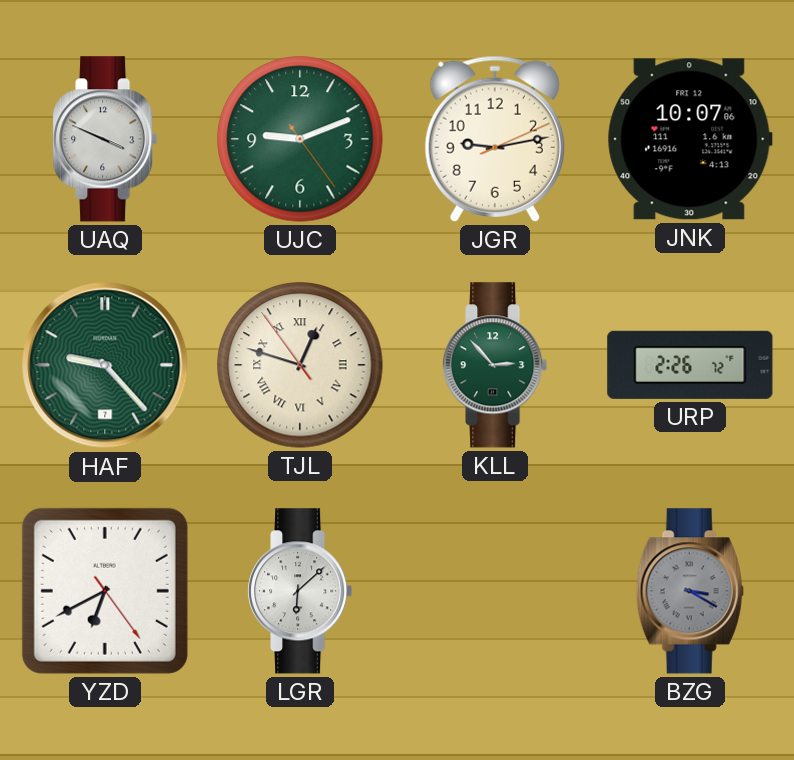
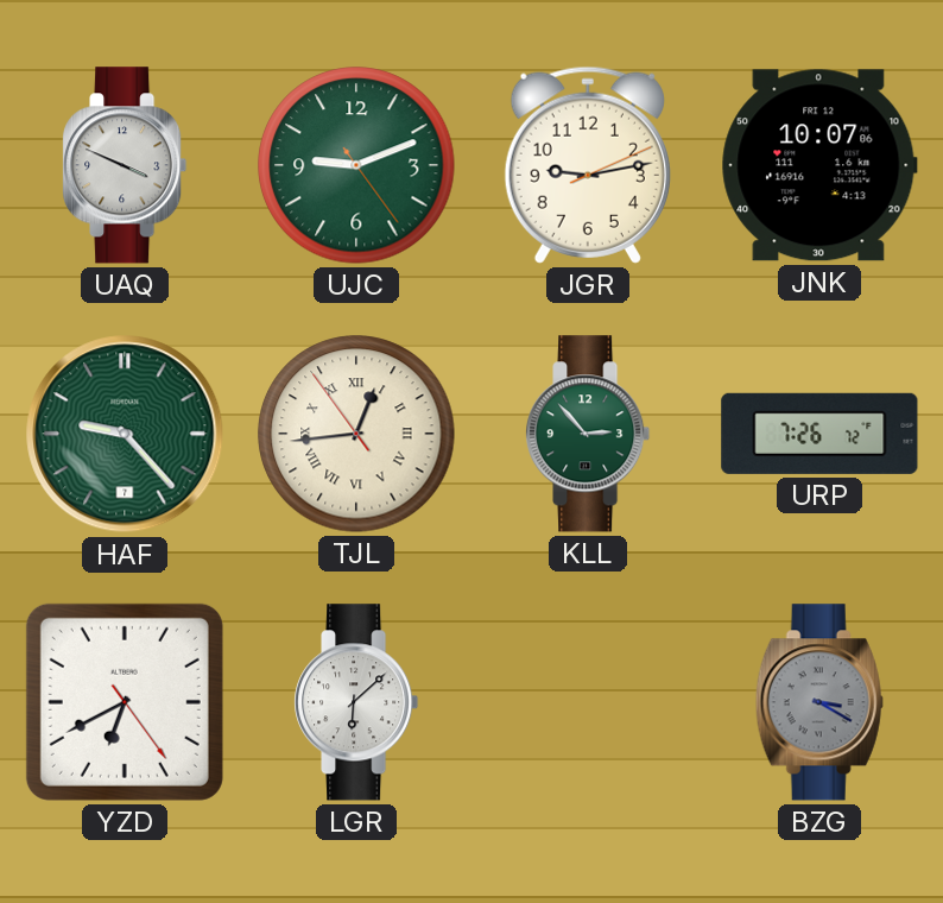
TJL: 12:47 -> 12:43
URP: 2:26 -> 7:26
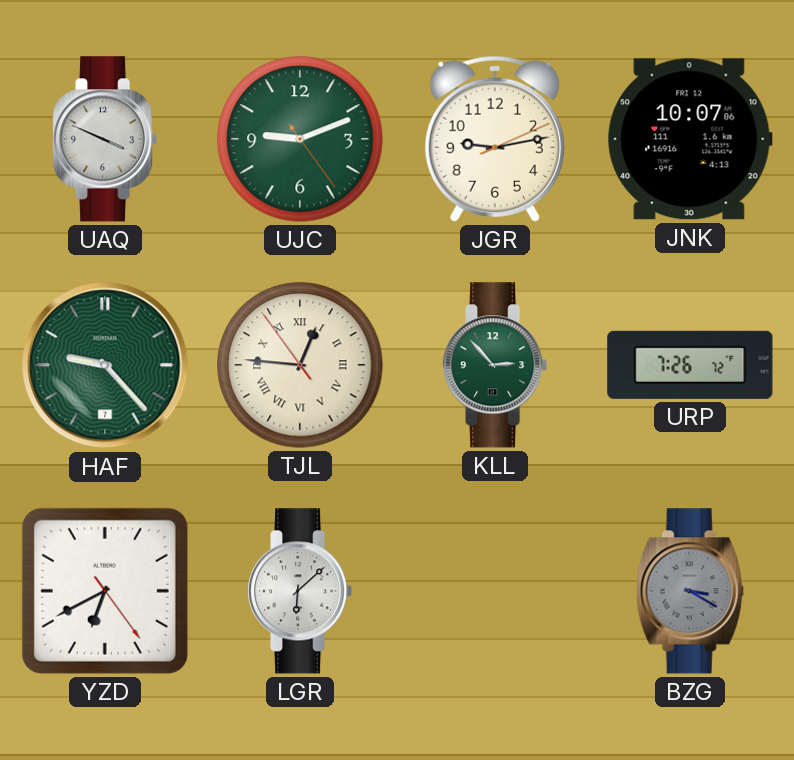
TJL: 12:43 -> 12:45
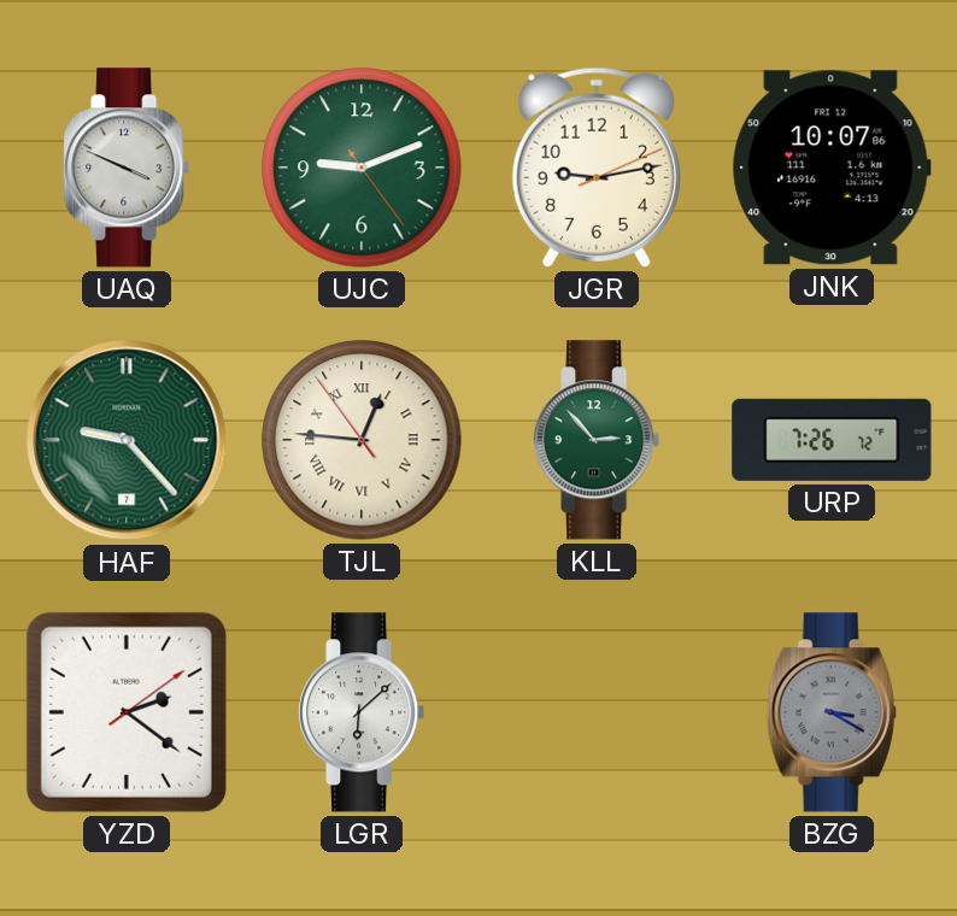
YZD: 6:40 -> 2:21
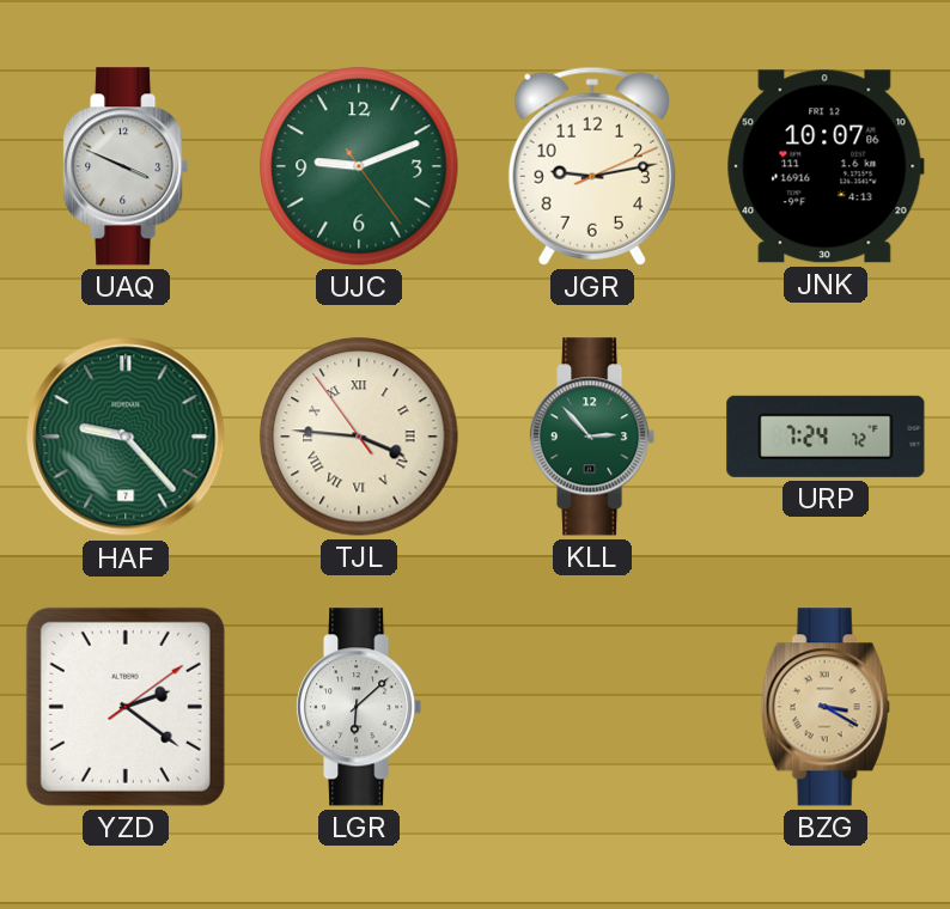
TJL: 12:45 -> 3:45
URP: 7:26 -> 7:24
BZG dial: grey -> champagne
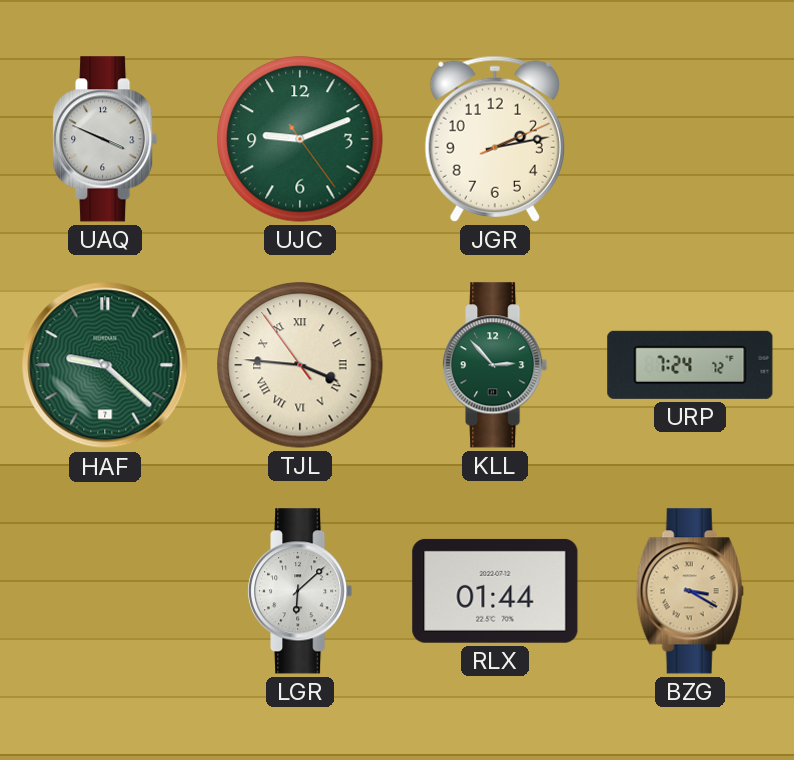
JGR: 9:13 -> 2:13
JNK: 10:07 -> none
HAF: 9:23 -> 9:22
YZD: 2:21 -> none
RLX: none -> 01:44
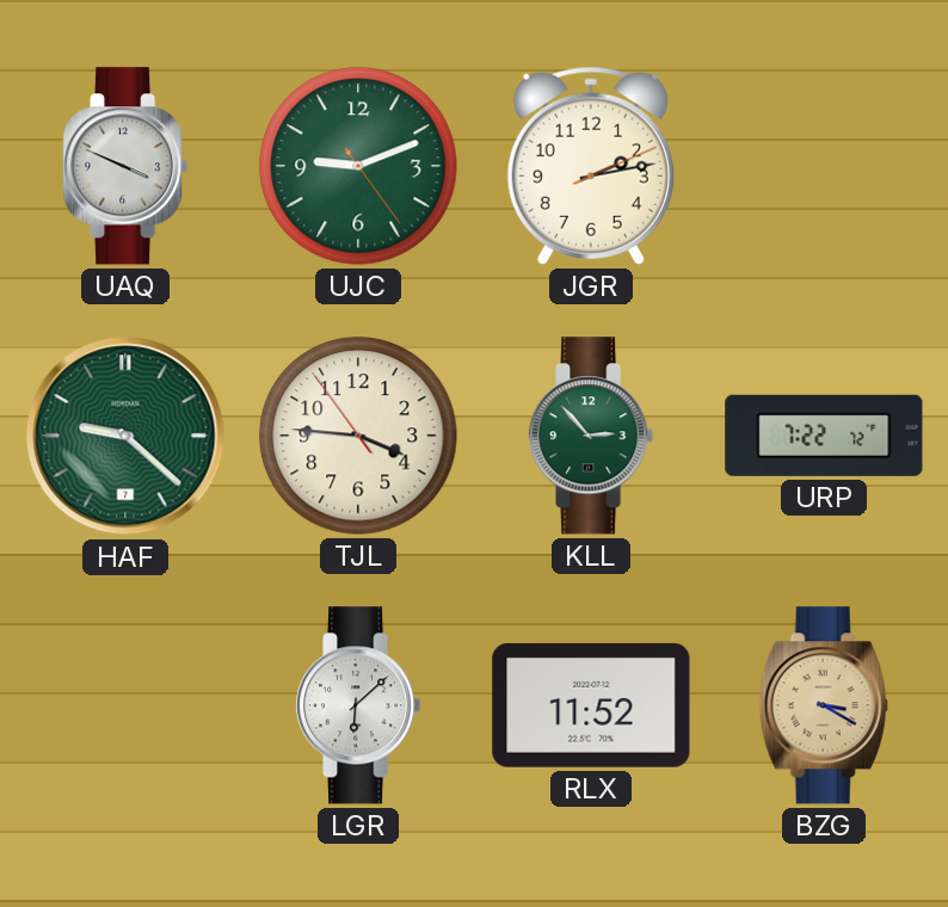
TJL numerals: Roman -> Arabic
URP: 7:24 -> 7:22
RLX: 01:44 -> 11:52
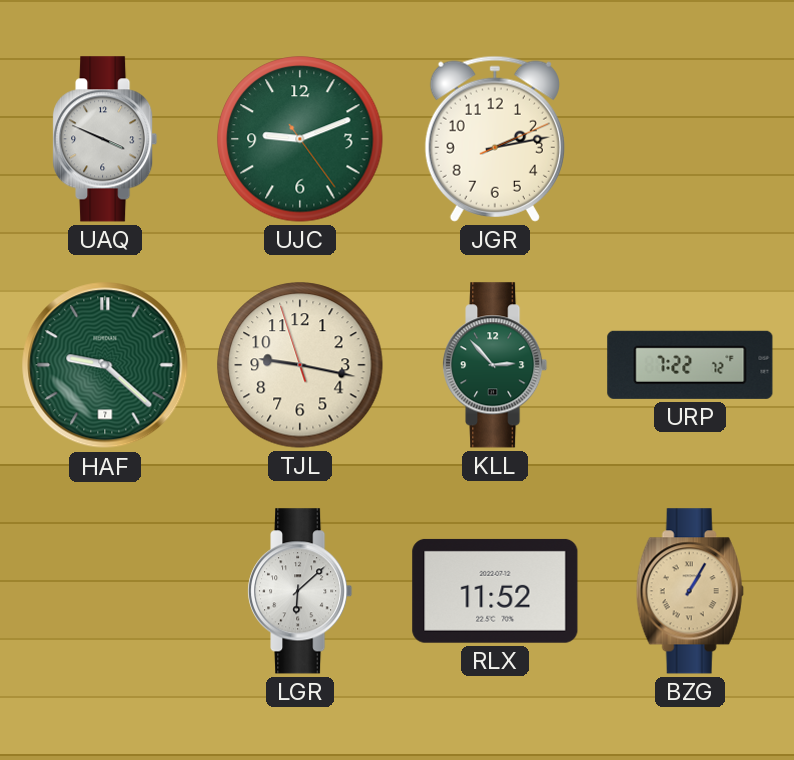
TJL: 3:45 -> 9:16
BZG: 3:20 -> 1:05
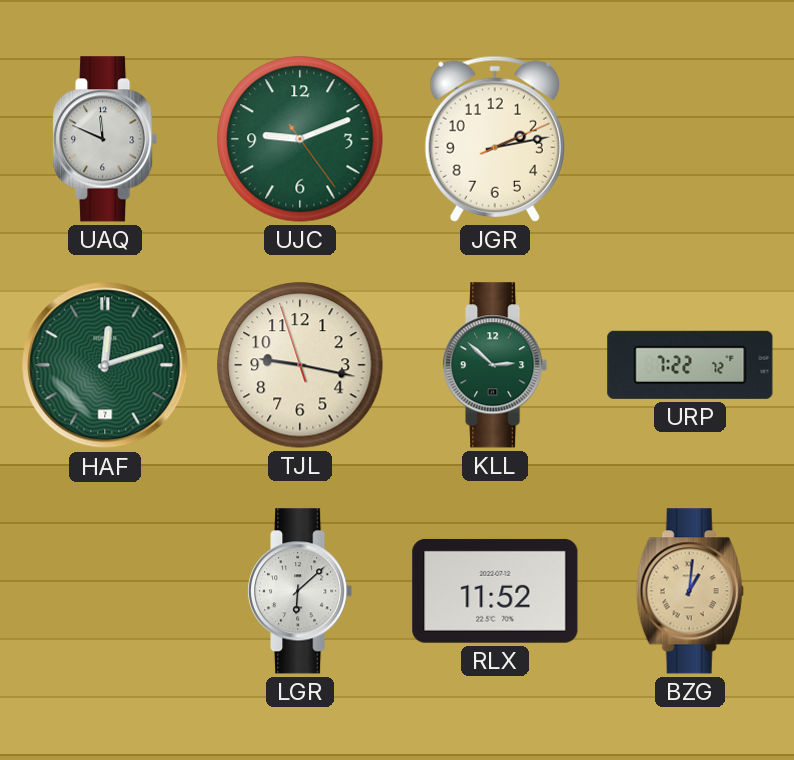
UAQ: 3:49 -> 11:49
HAF: 9:22 -> 12:12
KLL: 2:53 -> 2:52
BZG: 1:05 -> 1:01
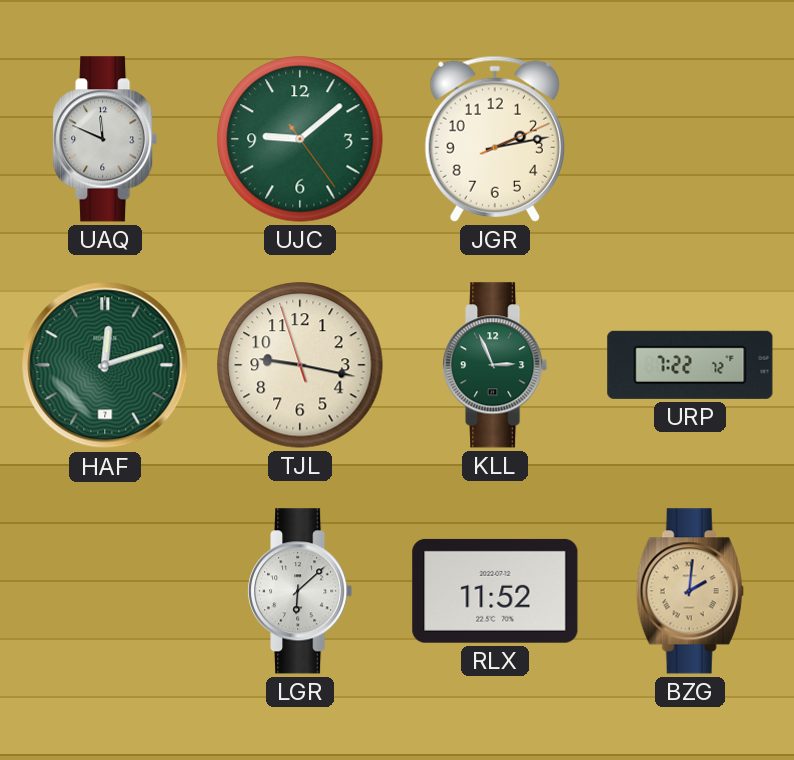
UJC: 9:11 -> 9:08
KLL: 2:52 -> 2:56
BZG: 1:01 -> 2:01
